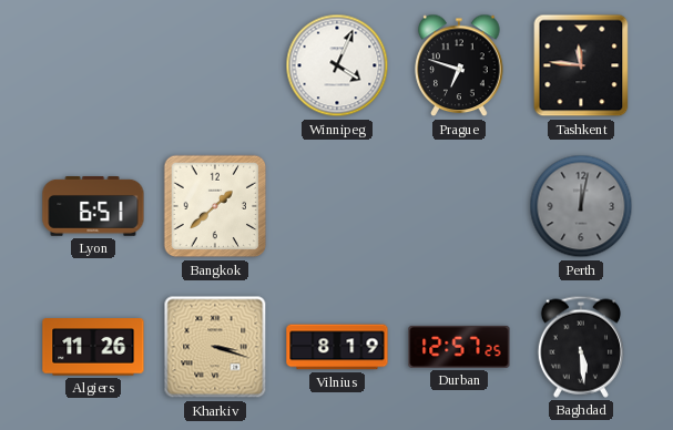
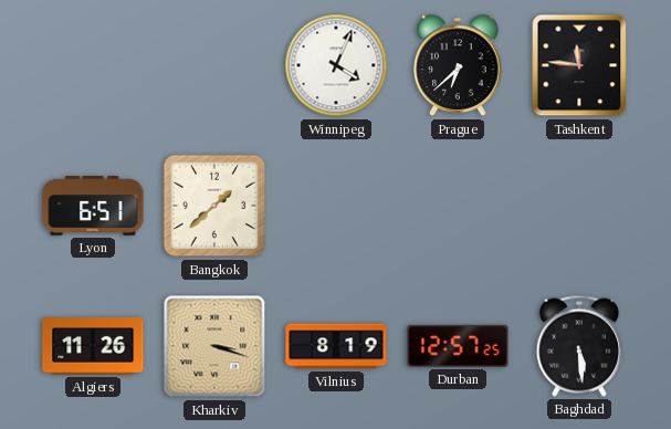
Prague: 6:48 -> 6:38
Perth: 12:02 -> none
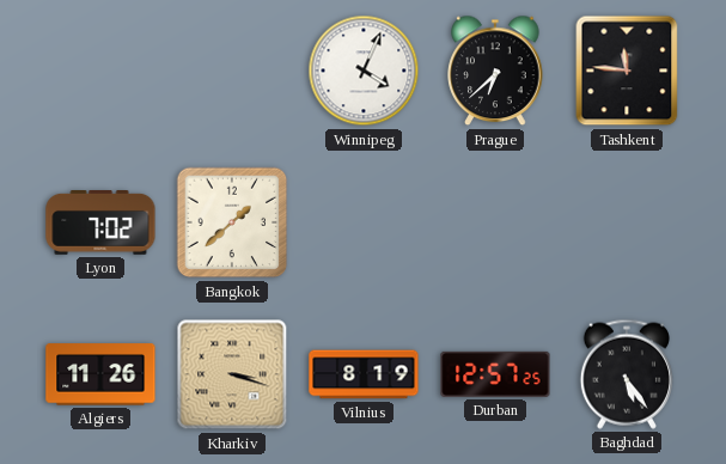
Lyon: 6:51 -> 7:02
Baghdad: 5:29 -> 5:24
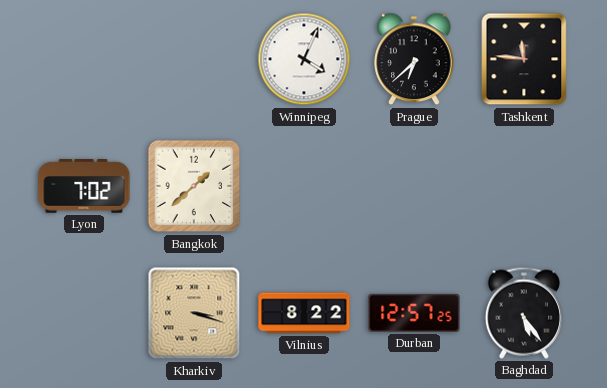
Algiers: 11:26 -> none
Vilnius: 8:19 -> 8:22
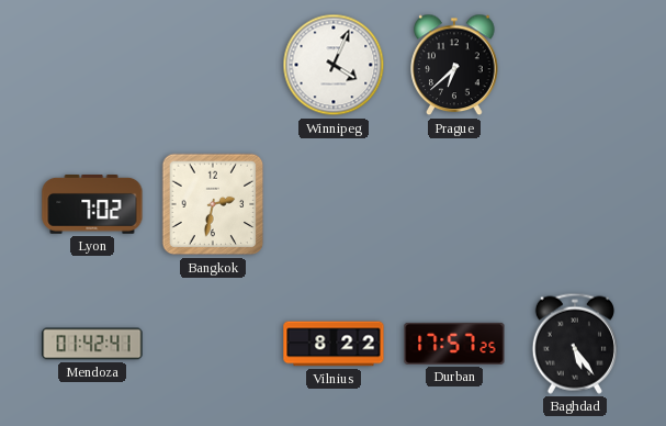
Tashkent: 11:46 -> none
Bangkok: 1:38 -> 2:32
Mendoza: none -> 01:42
Kharkiv: 3:18 -> none
Durban: 12:57 -> 17:57
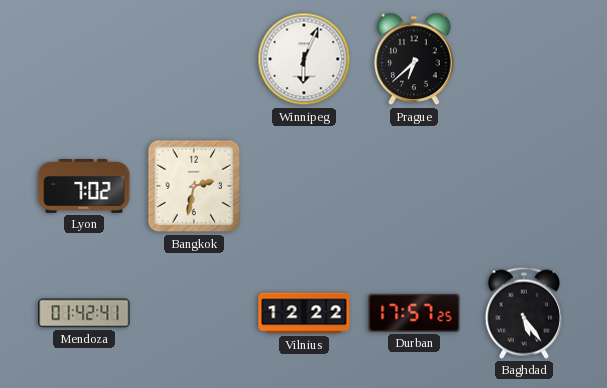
Winnipeg: 4:04 -> 6:04
Vilnius: 8:22 -> 12:22
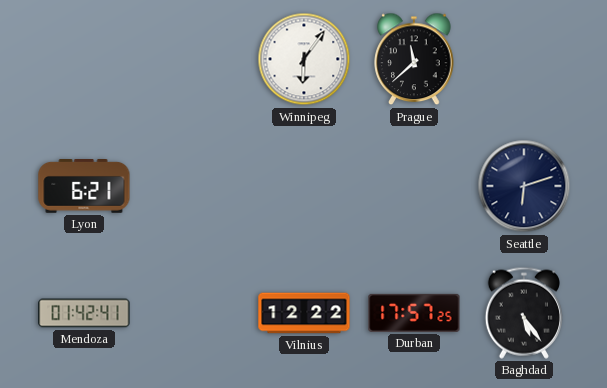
Winnipeg: 6:04 -> 6:06
Prague: 6:38 -> 11:38
Lyon: 7:02 -> 6:21
Bangkok: 2:32 -> none
Seattle: none -> 6:12
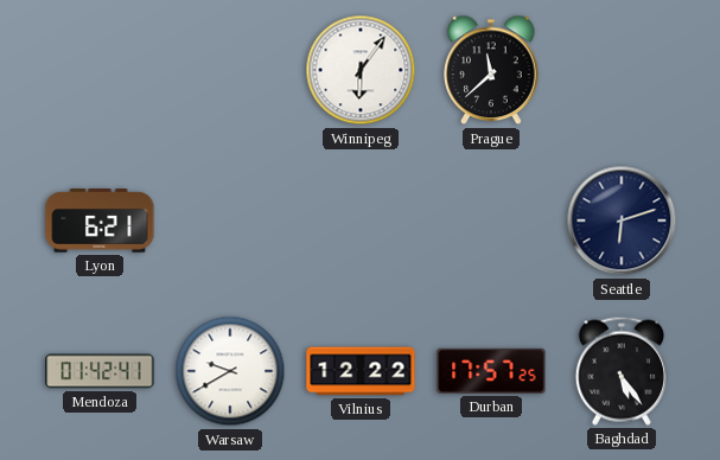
Warsaw: none -> 9:40
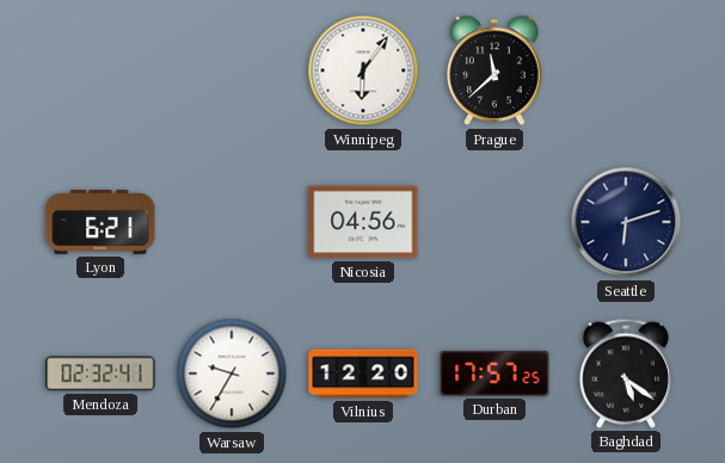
Nicosia: none -> 04:56
Mendoza: 01:42 -> 02:32
Warsaw: 9:40 -> 9:35
Vilnius: 12:22 -> 12:20
Baghdad: 5:24 -> 5:21
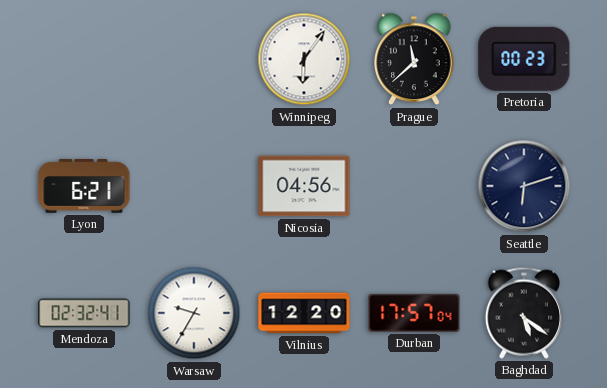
Pretoria: none -> 00:23
Durban: 17:57:25 -> 17:57:04
